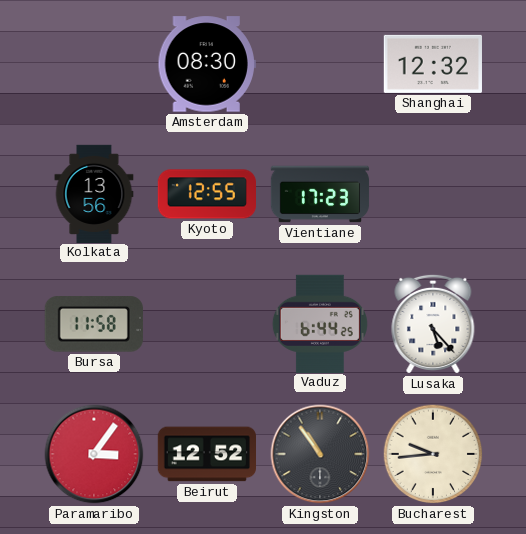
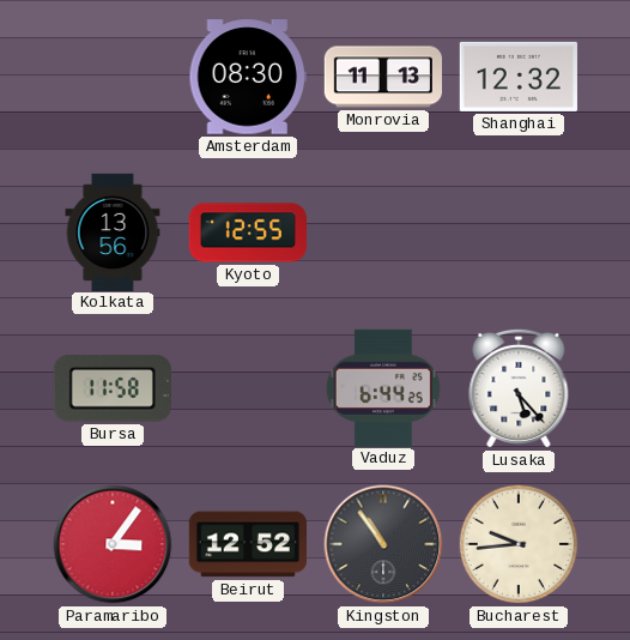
Monrovia: none -> 11:13
Vientiane: 17:23 -> none
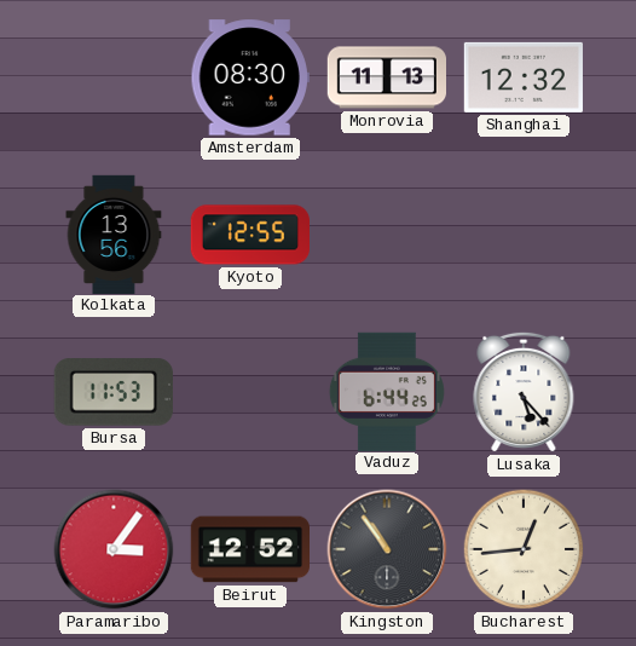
Bursa: 11:58 -> 11:53
Bucharest: 9:44 -> 12:44
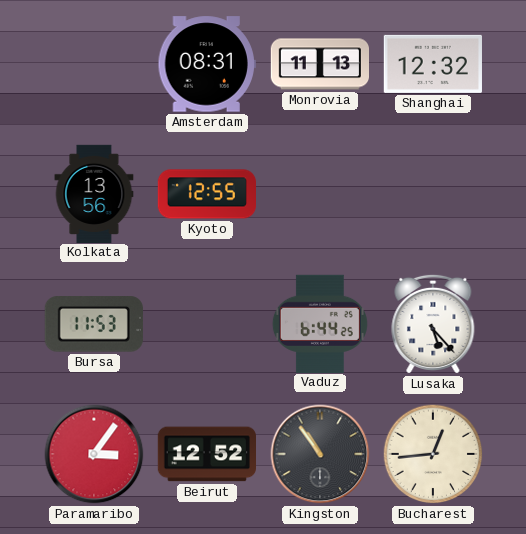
Amsterdam: 08:30 -> 08:31
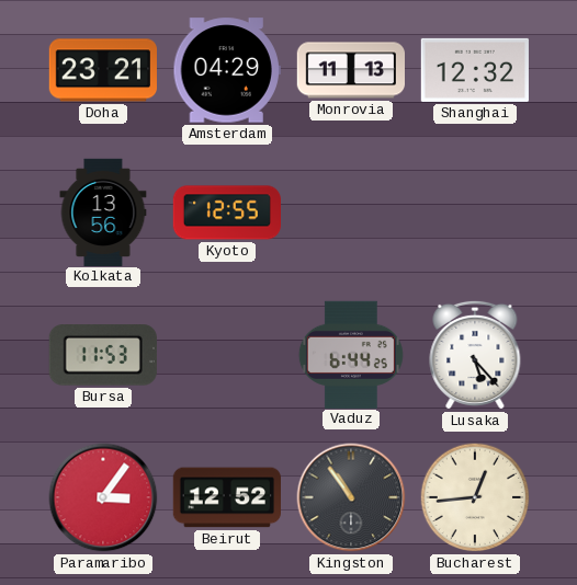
Doha: none -> 23:21
Amsterdam: 08:31 -> 04:29
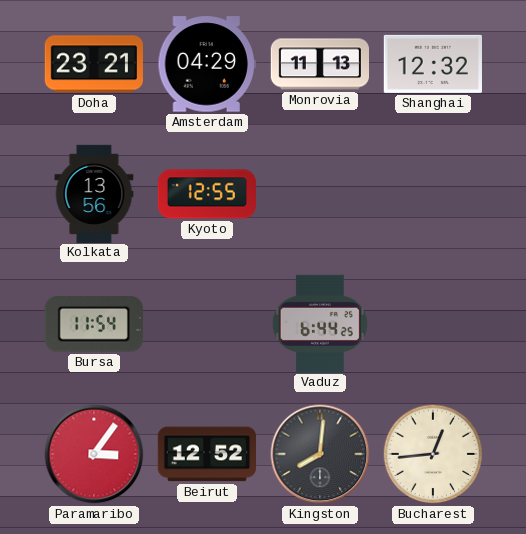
Bursa: 11:53 -> 11:54
Lusaka: 5:23 -> none
Kingston: 10:54 -> 8:01
